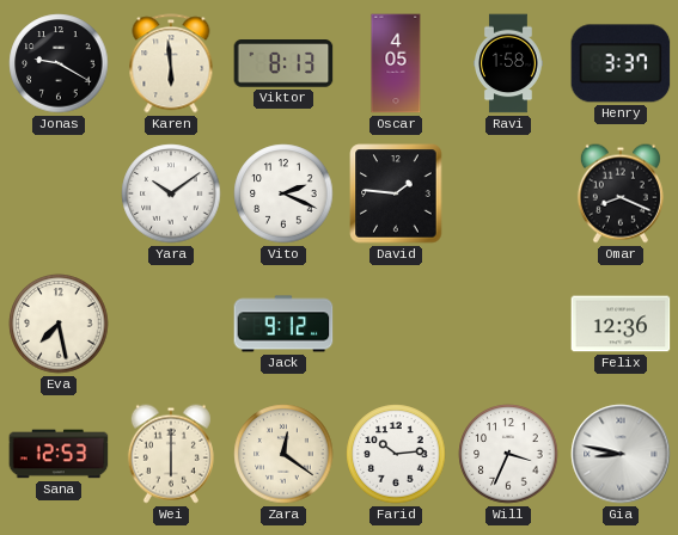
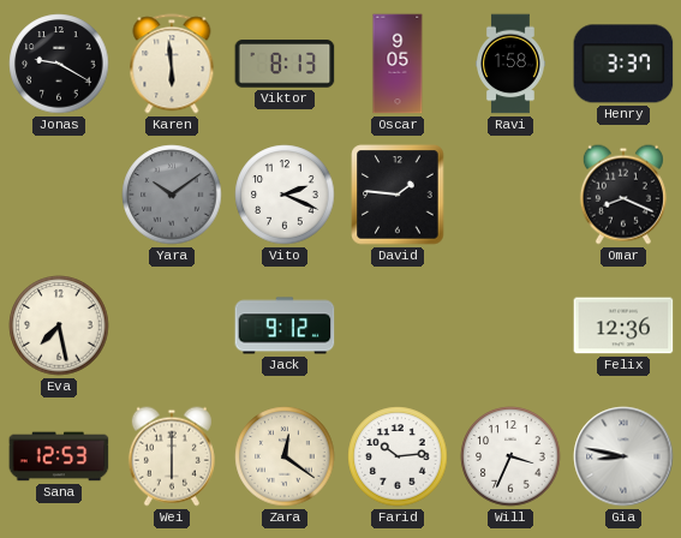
Oscar: 4:05 -> 9:05
Yara dial: white -> grey
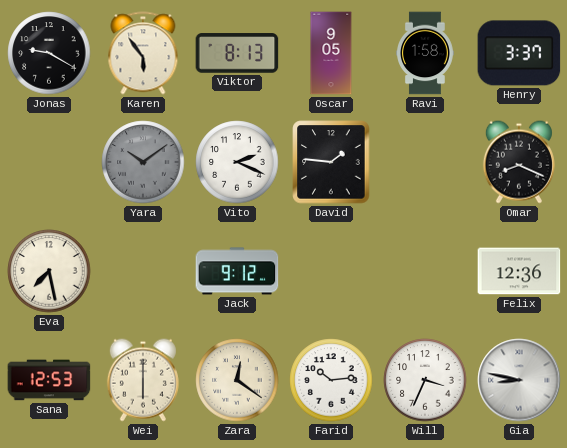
Karen: 5:59 -> 5:54
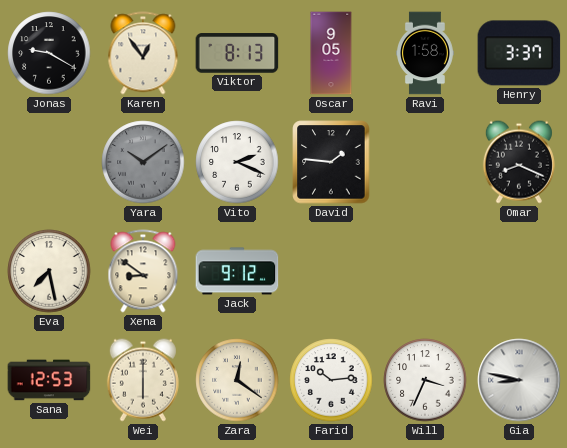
Karen: 5:54 -> 12:54
Xena: none -> 8:51
Felix: 12:36 -> none
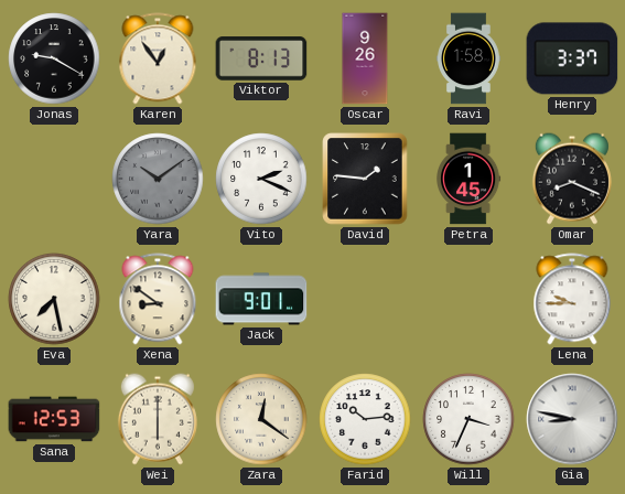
Oscar: 9:05 -> 9:26
Petra: none -> 1:45
Jack: 9:12 -> 9:01
Lena: none -> 9:45
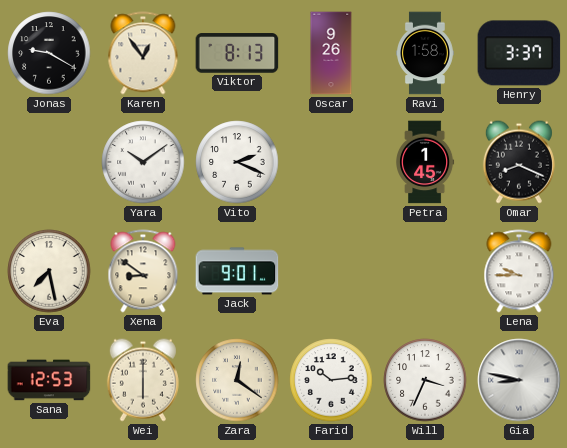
Yara dial: grey -> white
David: 1:46 -> none
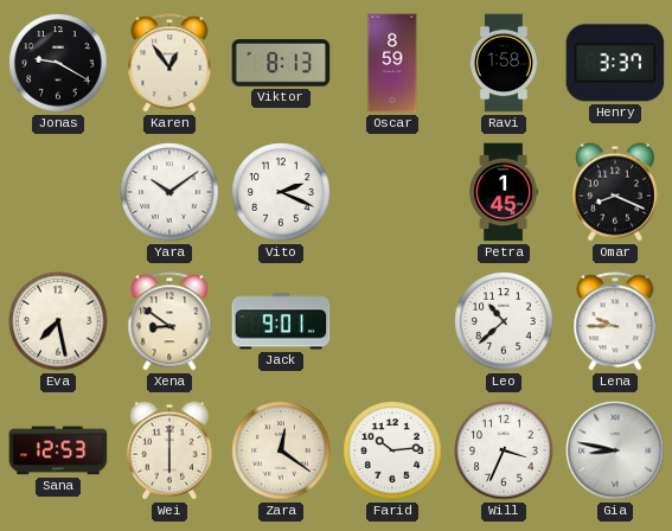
Oscar: 9:26 -> 8:59
Leo: none -> 10:38
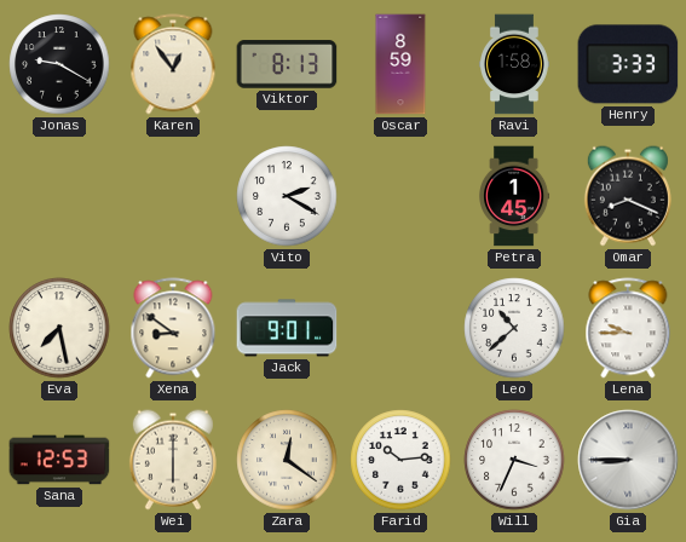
Henry: 3:37 -> 3:33
Yara: 10:09 -> none
Vito: 2:19 -> 2:20
Gia: 8:47 -> 8:45
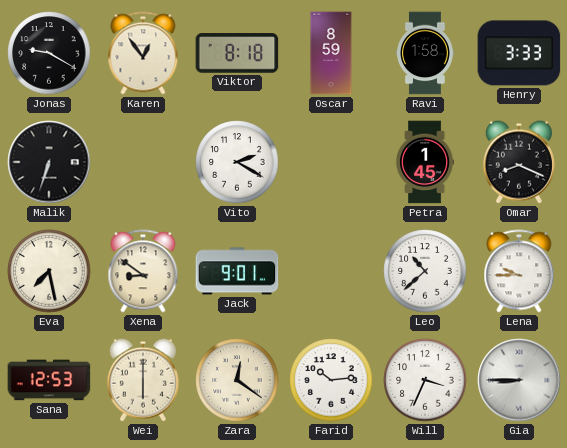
Viktor: 8:13 -> 8:18
Malik: none -> 6:33
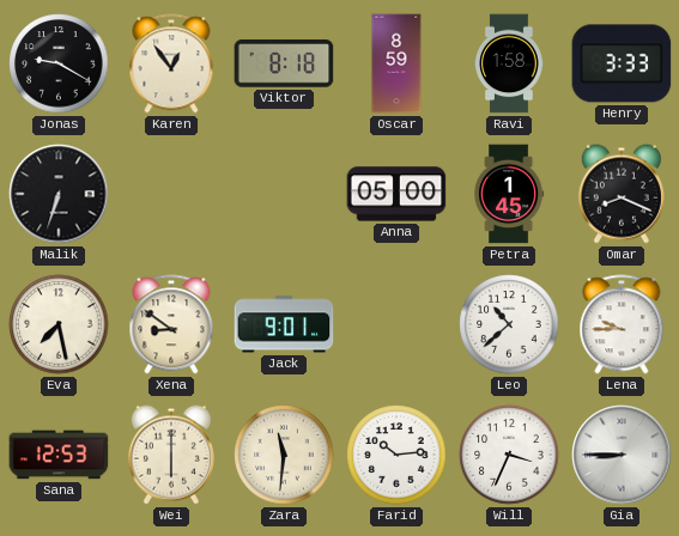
Vito: 2:20 -> none
Anna: none -> 05:00
Zara: 12:21 -> 11:31
